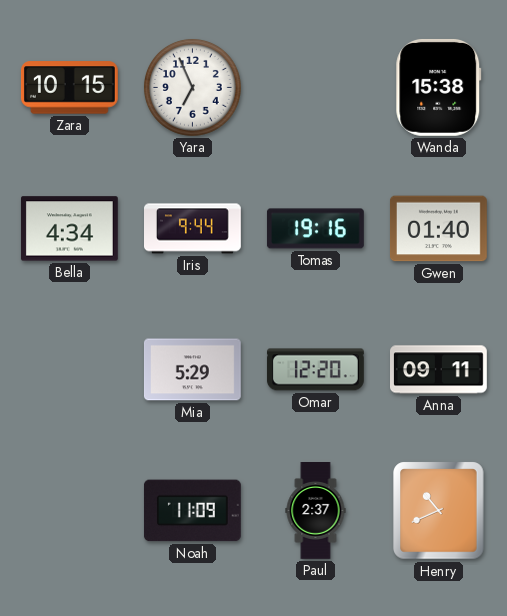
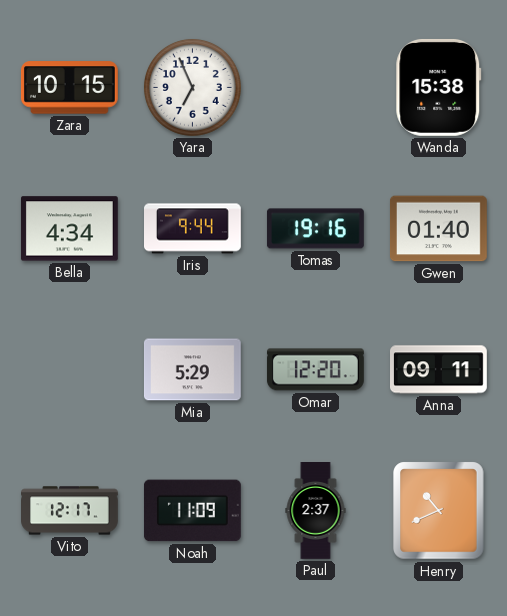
Vito: none -> 12:17
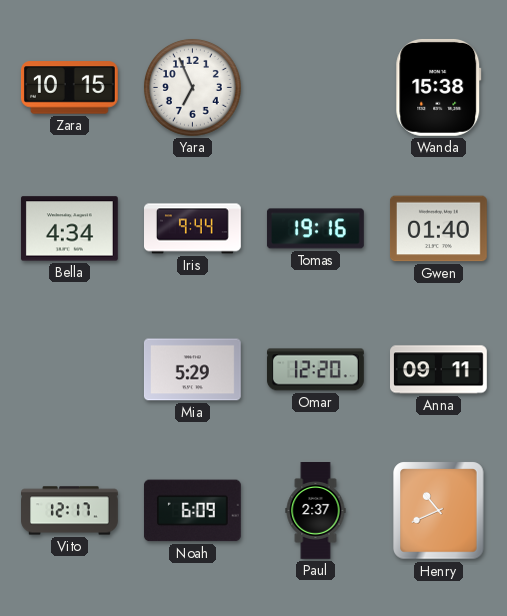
Noah: 11:09 -> 6:09
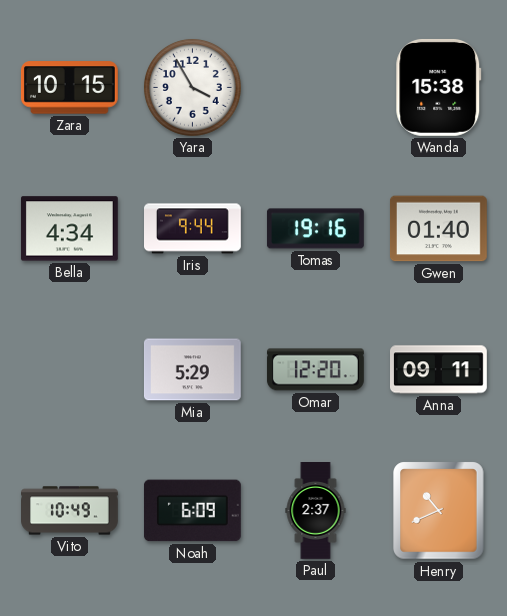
Yara: 6:56 -> 3:55
Vito: 12:17 -> 10:49
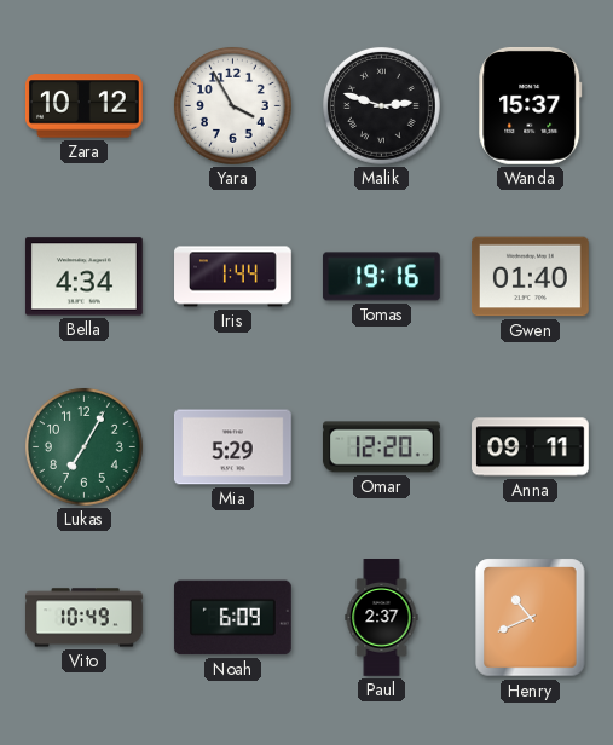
Zara: 10:15 -> 10:12
Malik: none -> 2:48
Wanda: 15:38 -> 15:37
Iris: 9:44 -> 1:44
Lukas: none -> 7:05
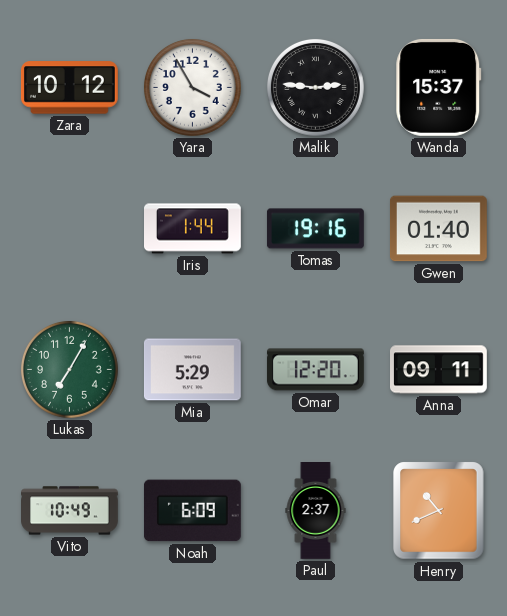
Malik: 2:48 -> 2:46
Bella: 4:34 -> none
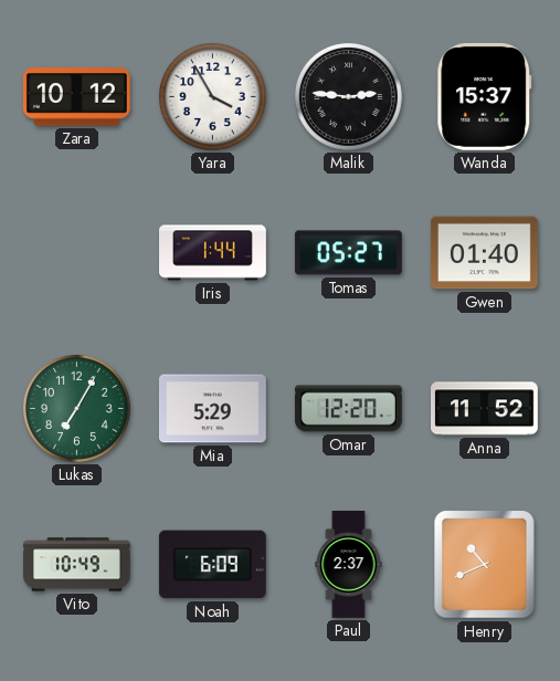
Tomas: 19:16 -> 05:27
Anna: 09:11 -> 11:52
